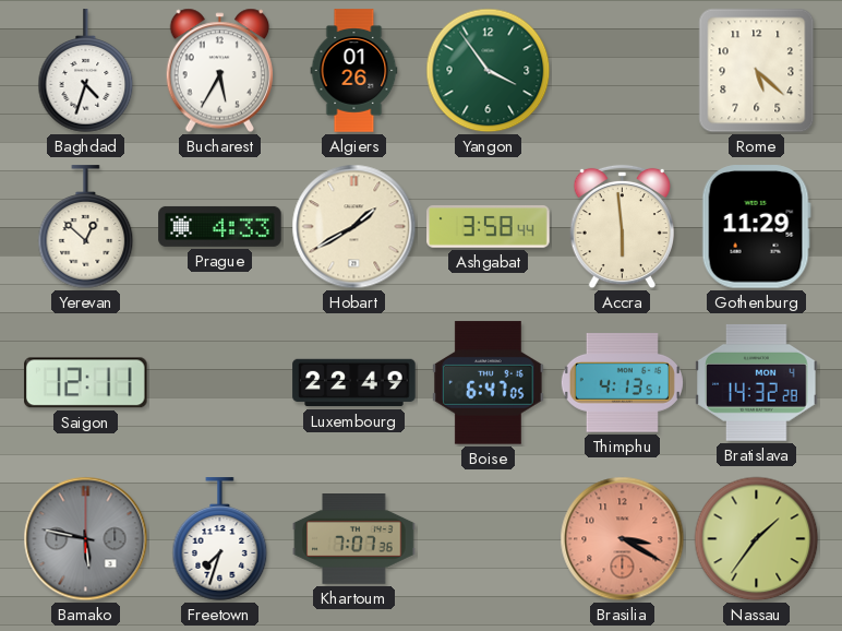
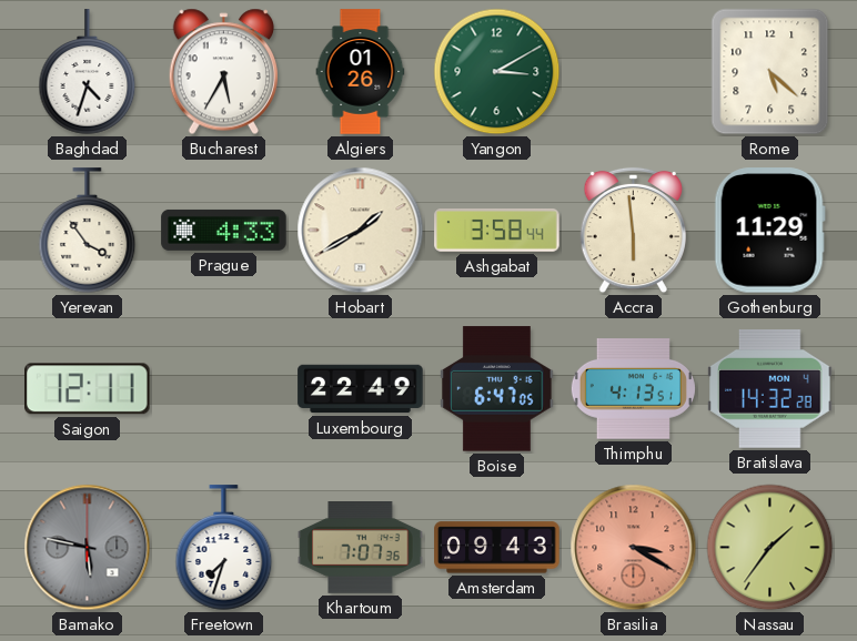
Yangon: 3:54 -> 3:10
Yerevan: 12:52 -> 3:54
Amsterdam: none -> 09:43
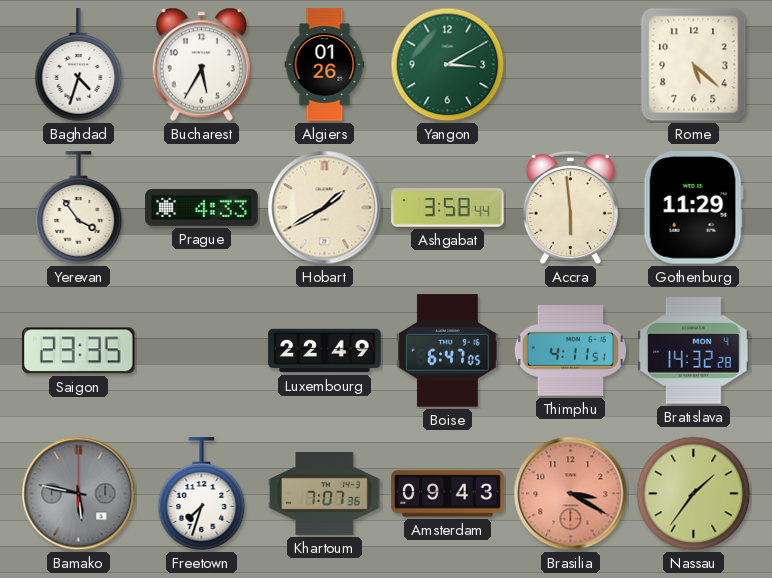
Saigon: 12:11 -> 23:35
Thimphu: 4:13 -> 4:11
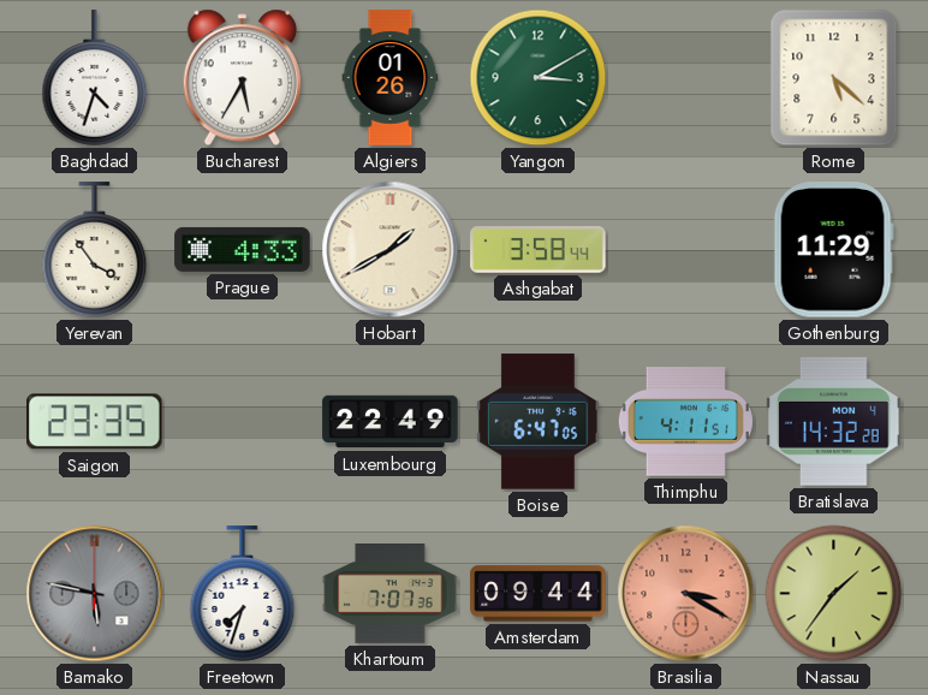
Accra: 5:59 -> none
Amsterdam: 09:43 -> 09:44
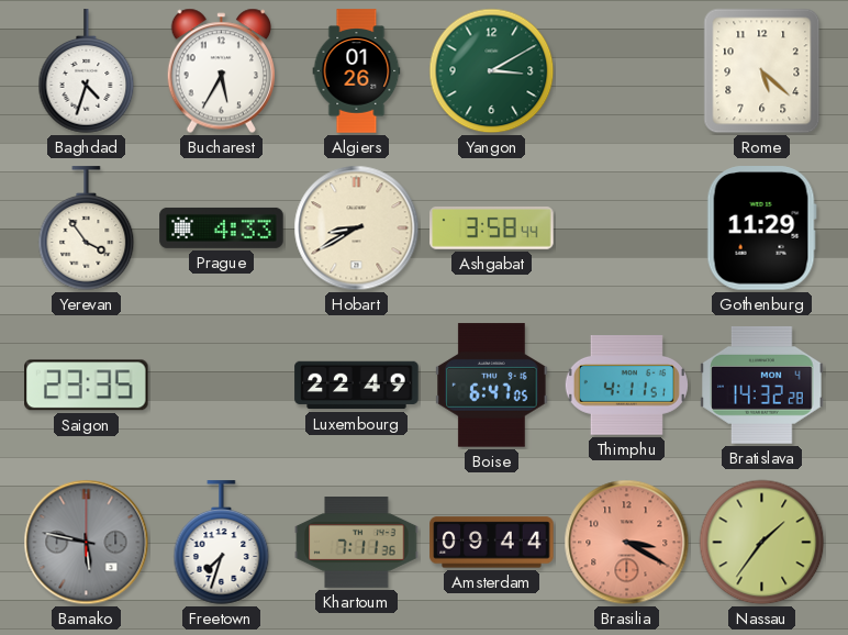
Hobart: 1:40 -> 8:40
Khartoum: 7:07 -> 7:11
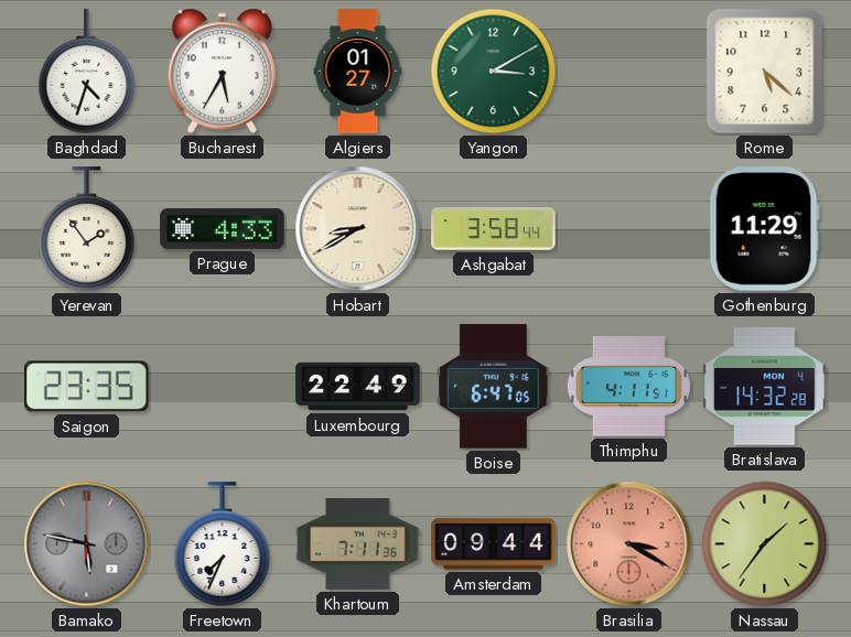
Algiers: 01:26 -> 01:27
Yerevan: 3:54 -> 1:54
Freetown: 7:33 -> 7:34
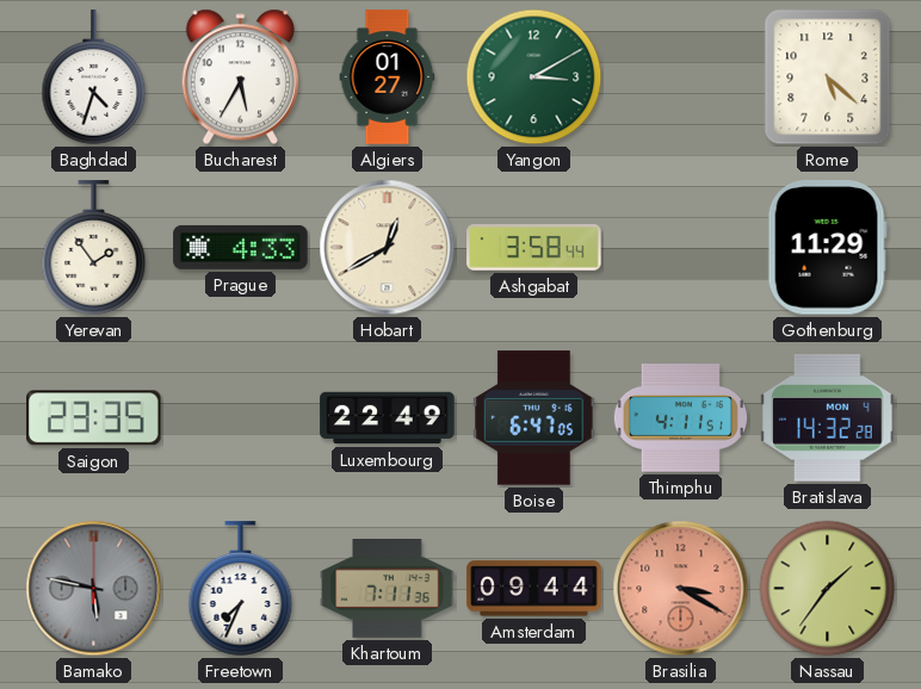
Hobart: 8:40 -> 12:40
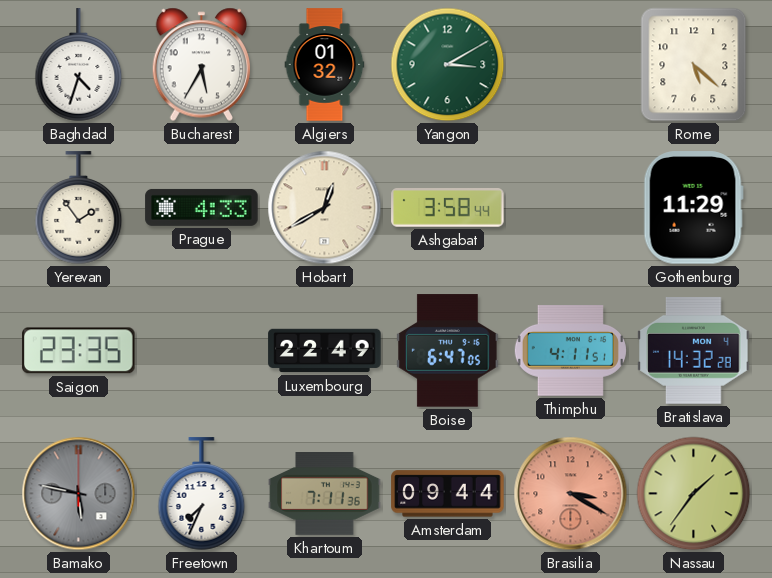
Algiers: 01:27 -> 01:32
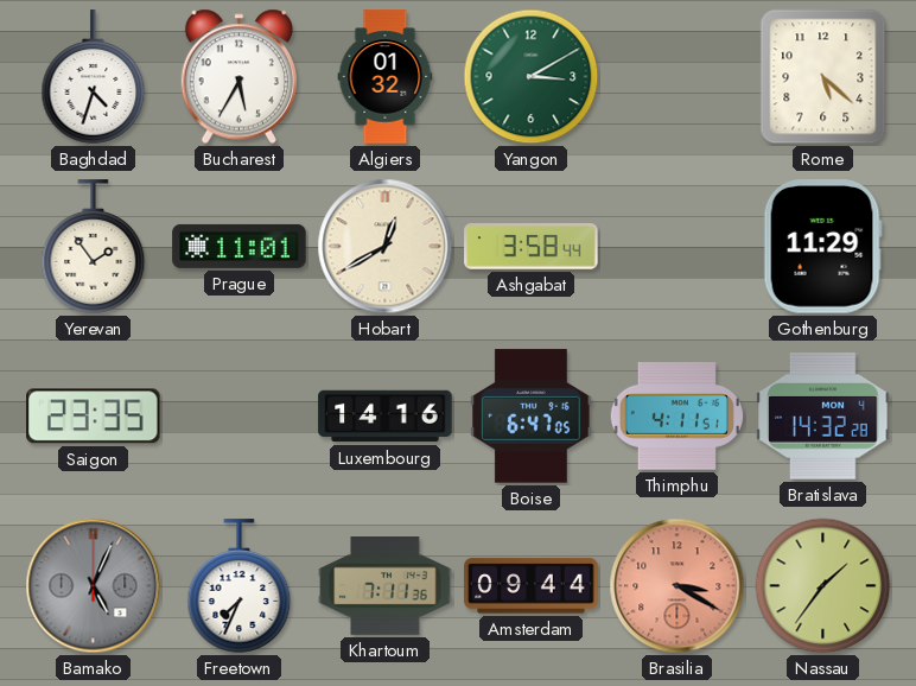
Prague: 4:33 -> 11:01
Luxembourg: 22:49 -> 14:16
Bamako: 5:47 -> 5:04
